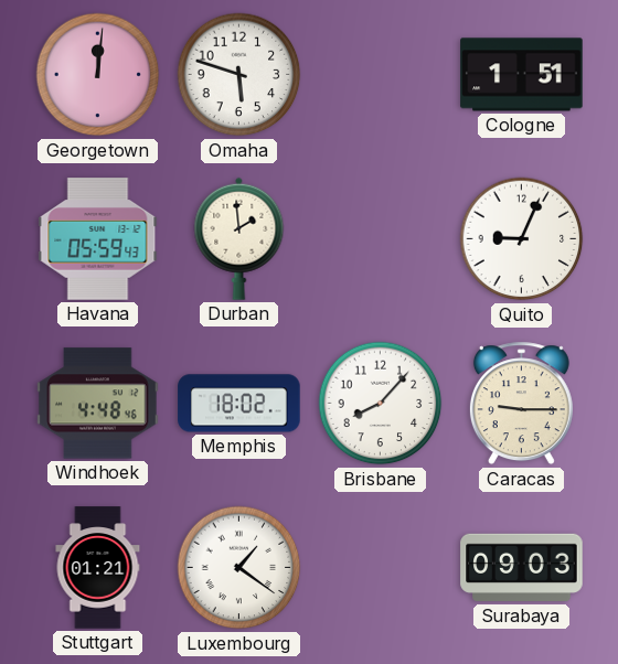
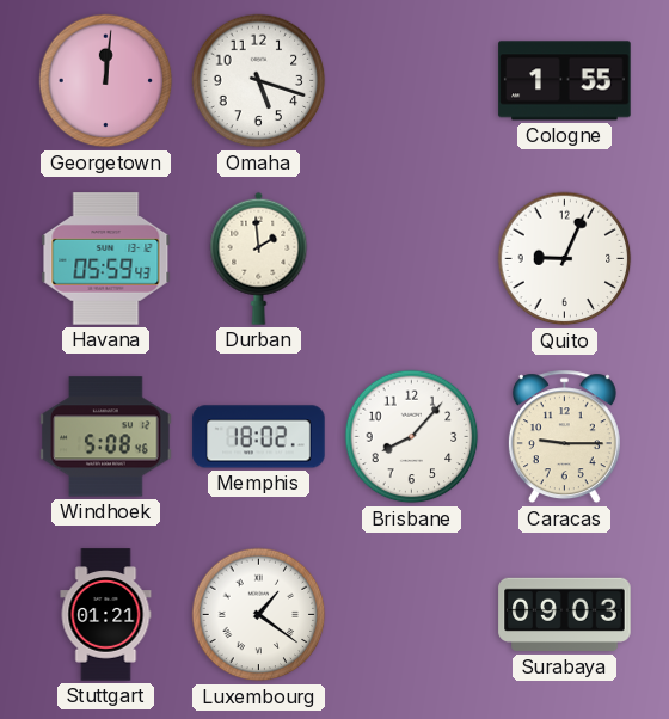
Omaha: 5:48 -> 5:18
Cologne: 1:51 -> 1:55
Windhoek: 4:48 -> 5:08
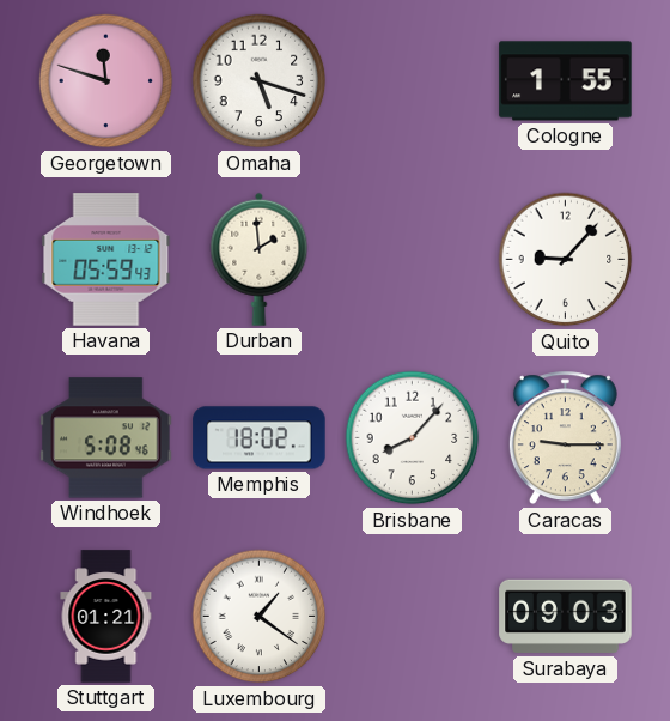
Georgetown: 12:01 -> 11:48
Quito: 9:04 -> 9:07
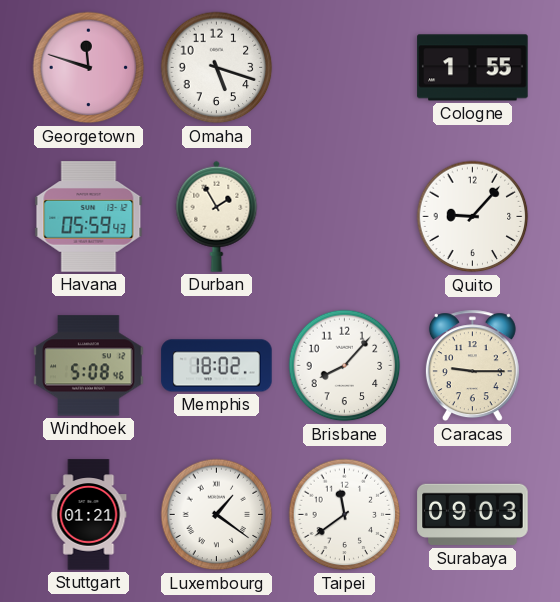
Durban: 1:59 -> 1:55
Taipei: none -> 11:39
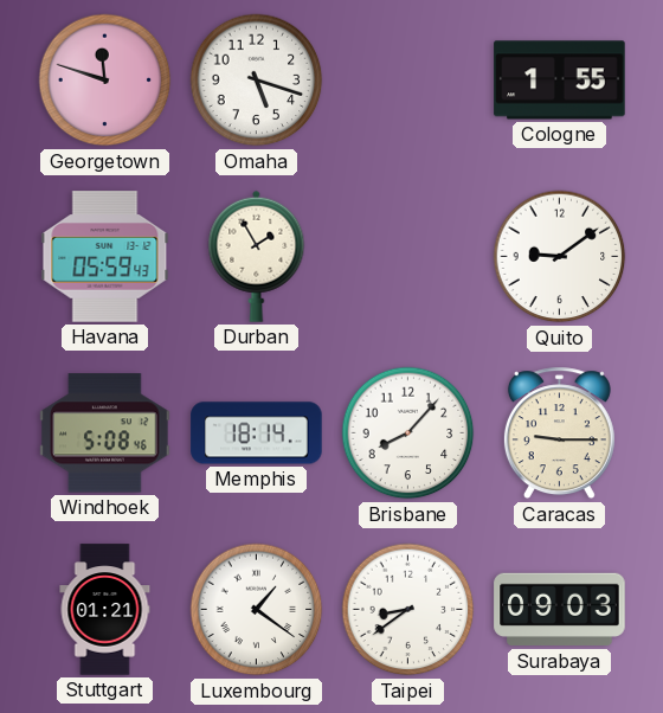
Quito: 9:07 -> 9:09
Memphis: 18:02 -> 18:14
Taipei: 11:39 -> 8:39
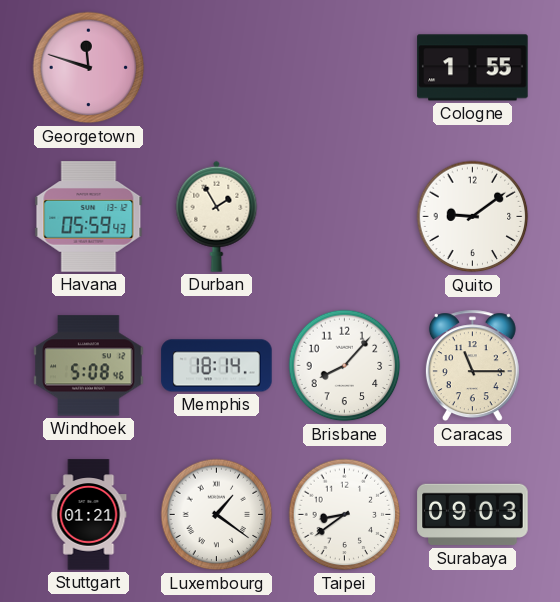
Omaha: 5:18 -> none
Caracas: 9:15 -> 11:15
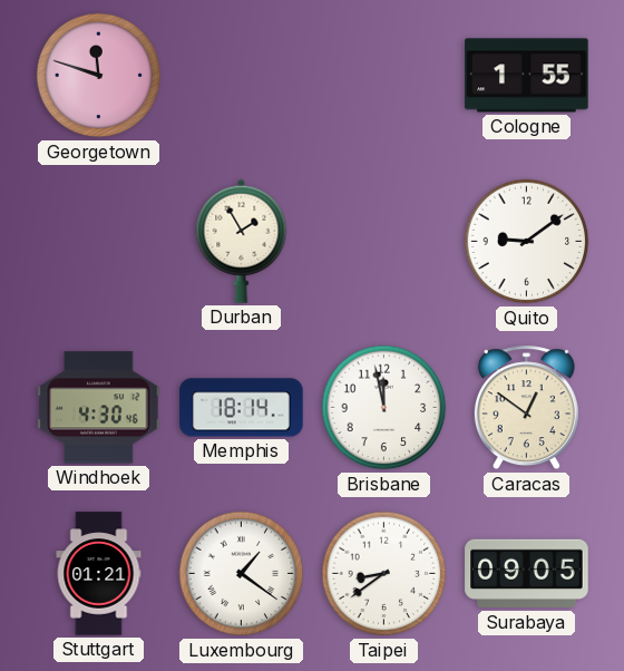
Havana: 05:59 -> none
Windhoek: 5:08 -> 4:30
Brisbane: 8:07 -> 11:58
Caracas: 11:15 -> 12:51
Surabaya: 09:03 -> 09:05
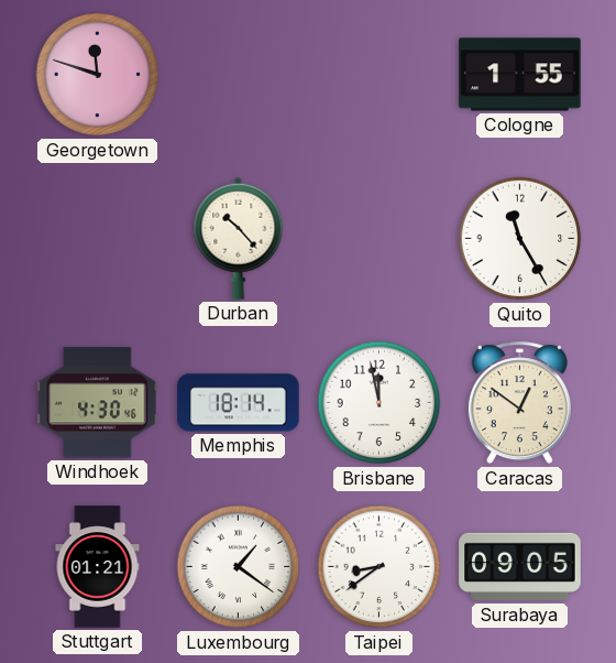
Durban: 1:55 -> 10:23
Quito: 9:09 -> 11:25
